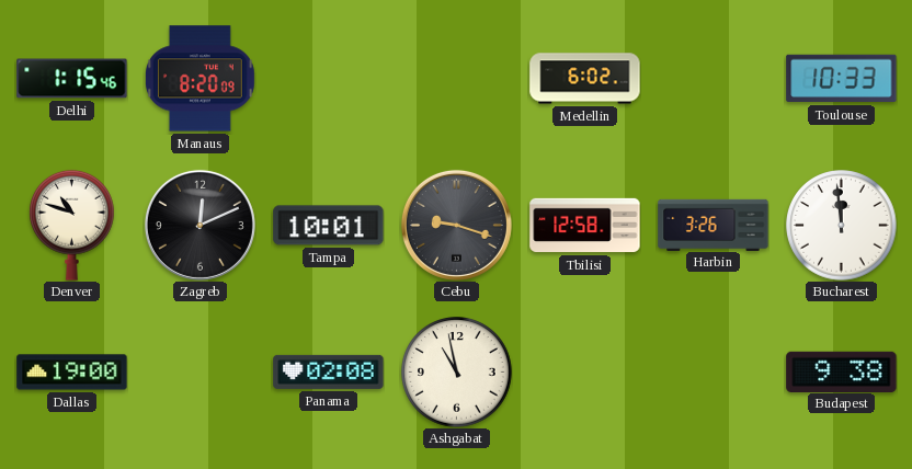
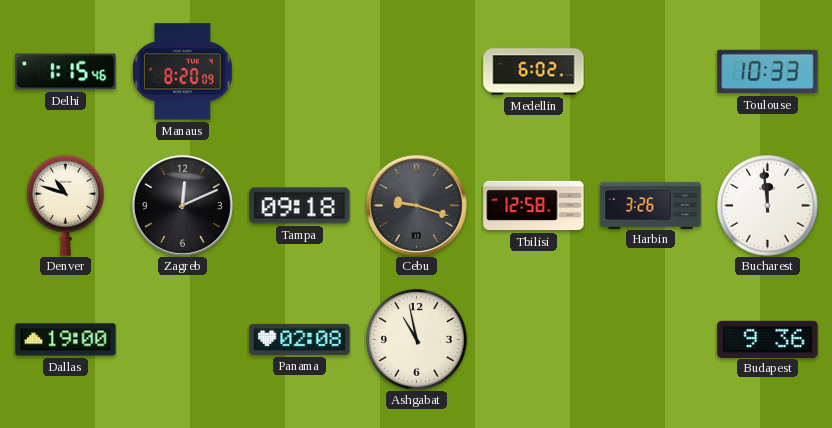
Tampa: 10:01 -> 09:18
Budapest: 9:38 -> 9:36
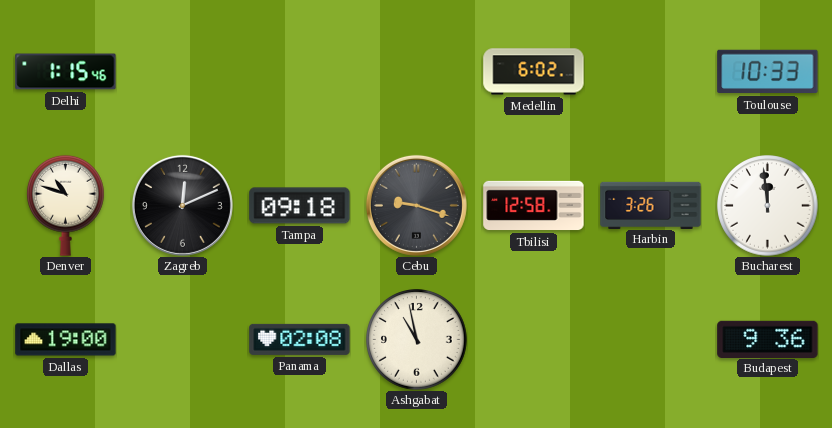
Manaus: 8:20 -> none
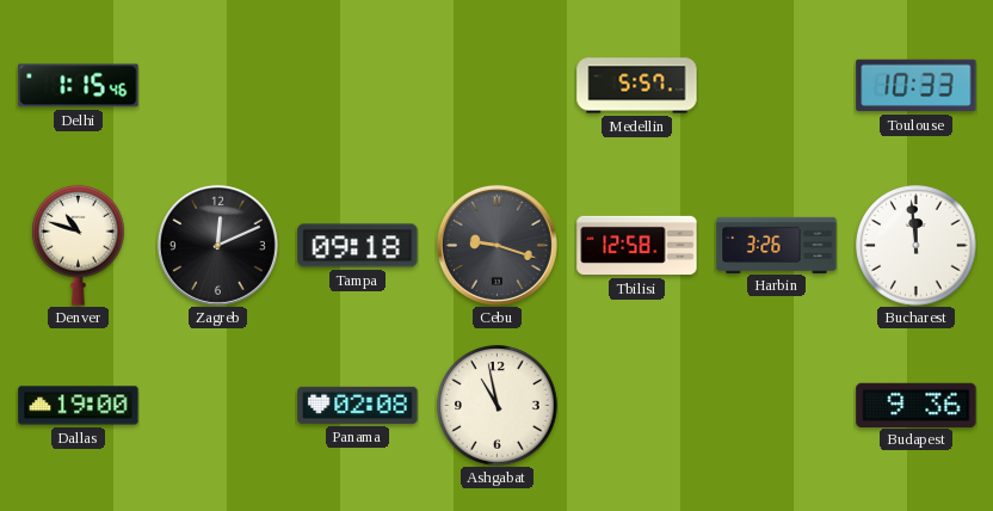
Medellin: 6:02 -> 5:57
